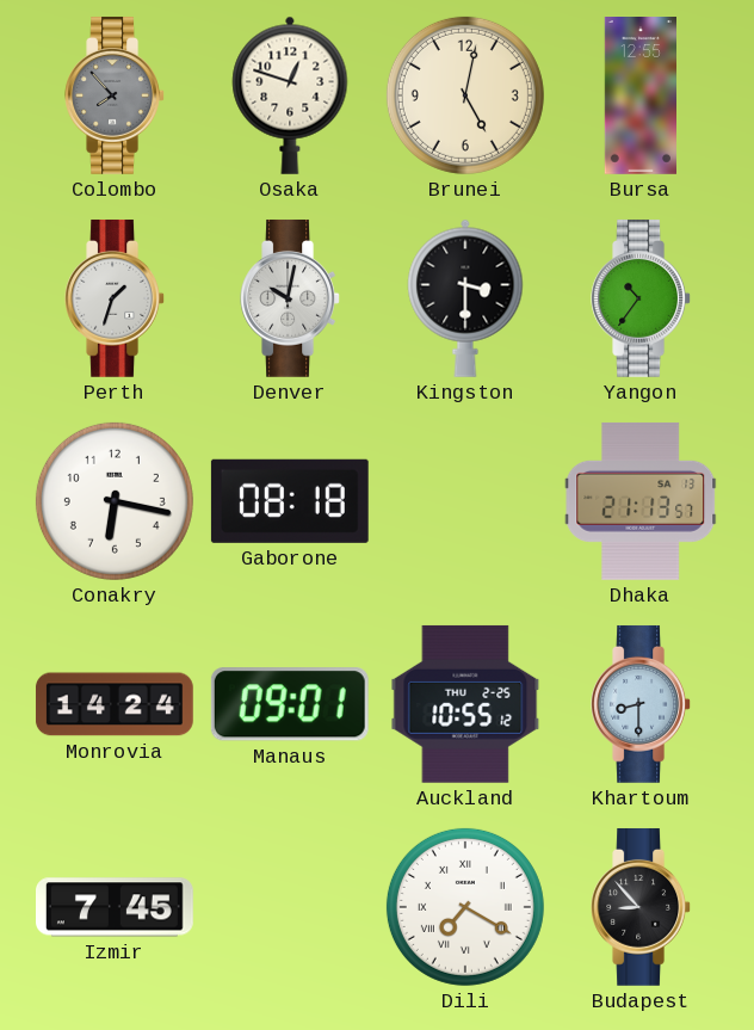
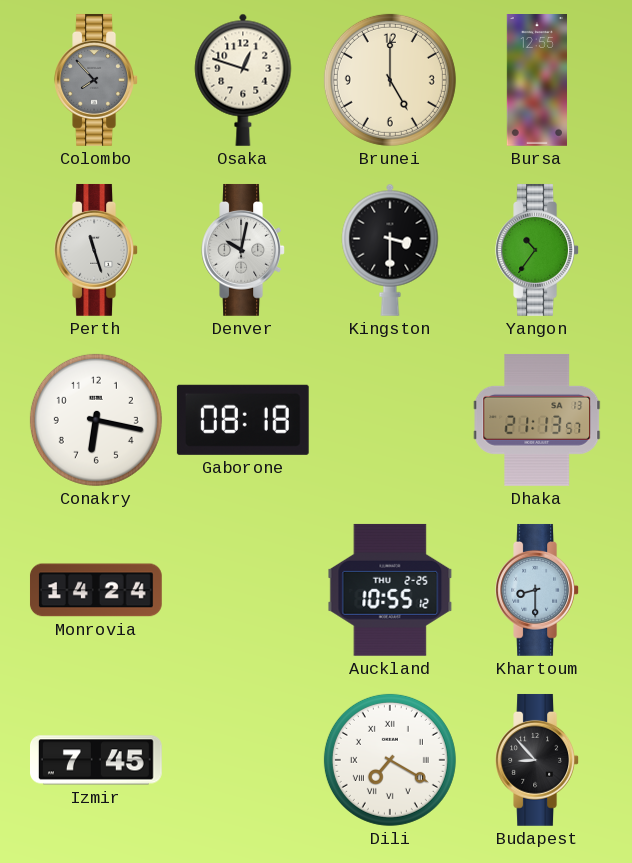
Brunei: 5:02 -> 5:00
Perth: 1:33 -> 11:27
Manaus: 09:01 -> none
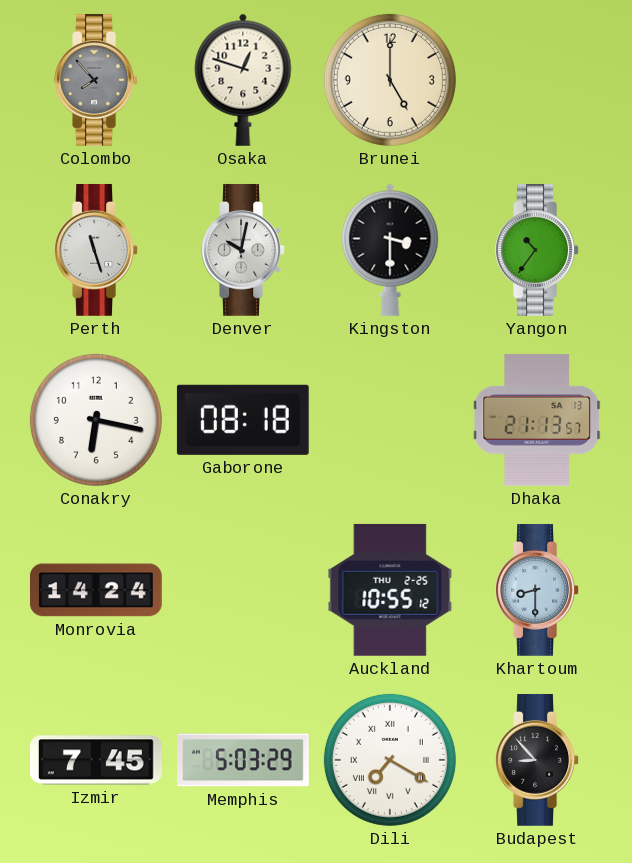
Bursa: 12:55 -> none
Memphis: none -> 5:03
